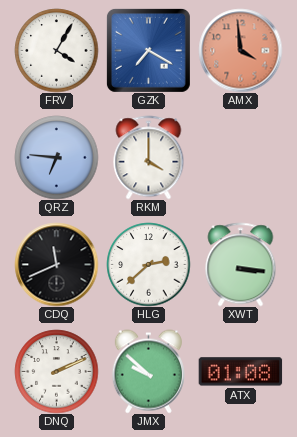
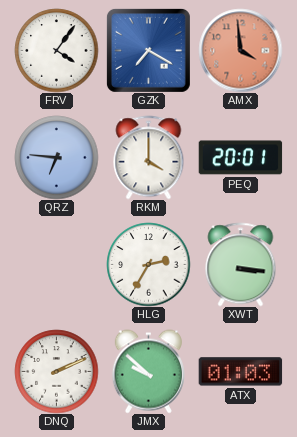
FRV: 4:05 -> 4:06
PEQ: none -> 20:01
CDQ: 11:41 -> none
HLG: 2:38 -> 2:35
ATX: 01:08 -> 01:03
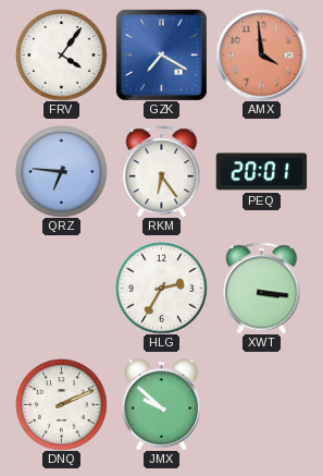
RKM: 4:00 -> 6:24
ATX: 01:03 -> none
